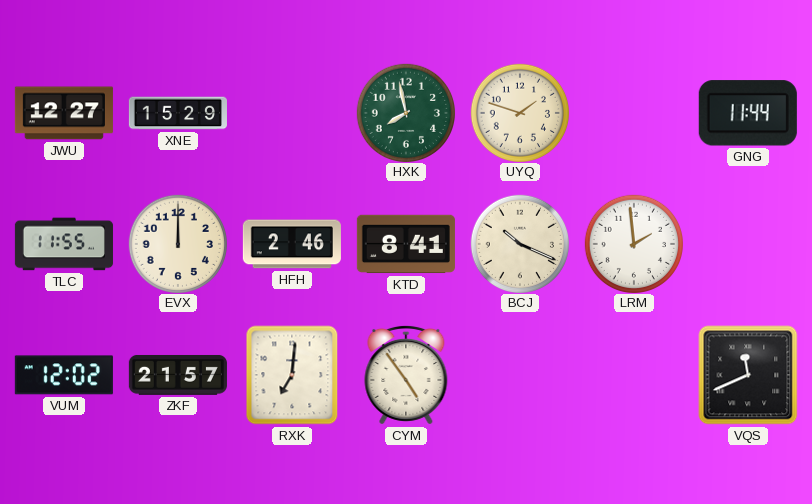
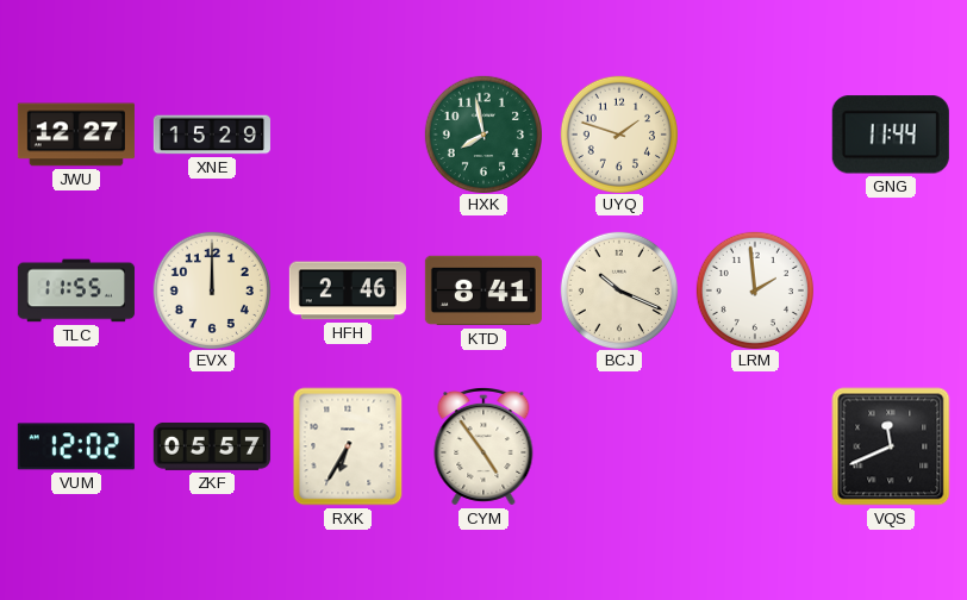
ZKF: 21:57 -> 05:57
RXK: 7:01 -> 6:35
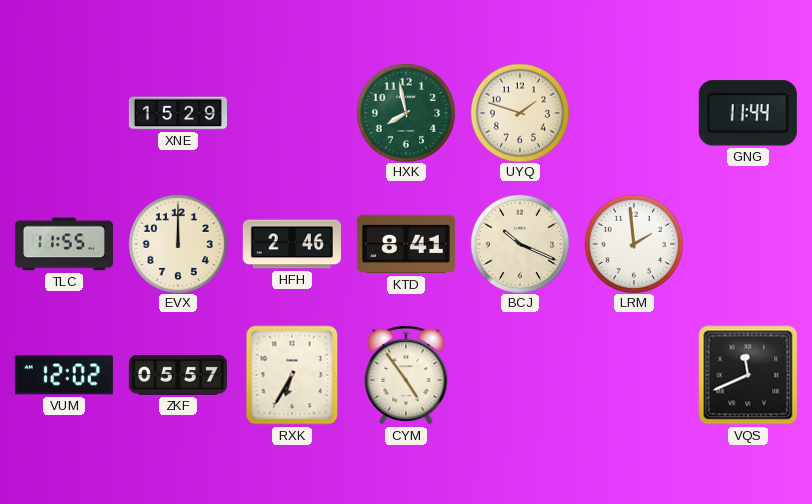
JWU: 12:27 -> none
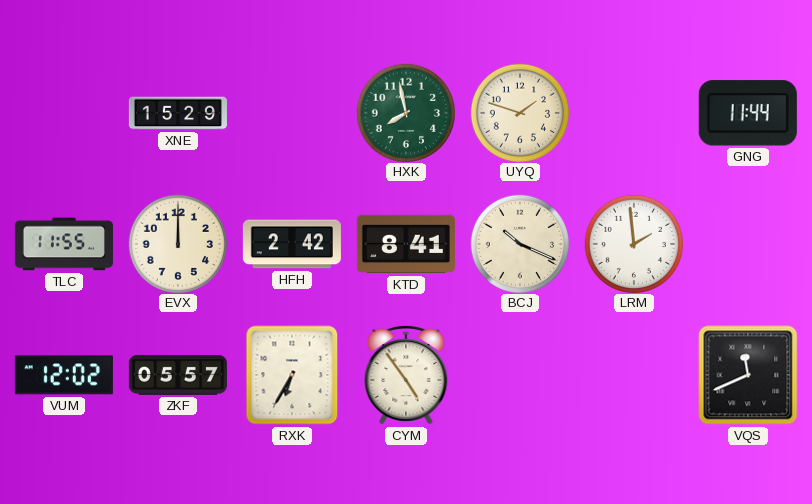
HFH: 2:46 -> 2:42
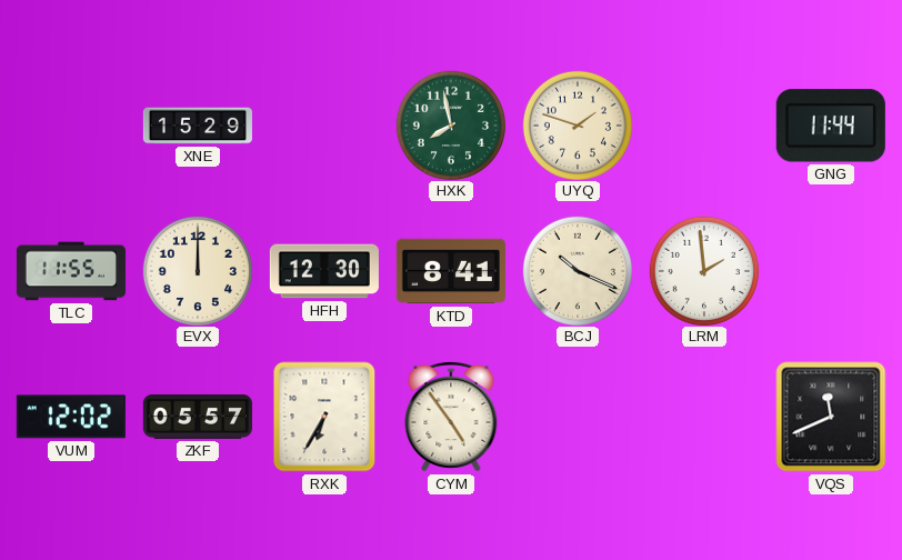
HFH: 2:42 -> 12:30
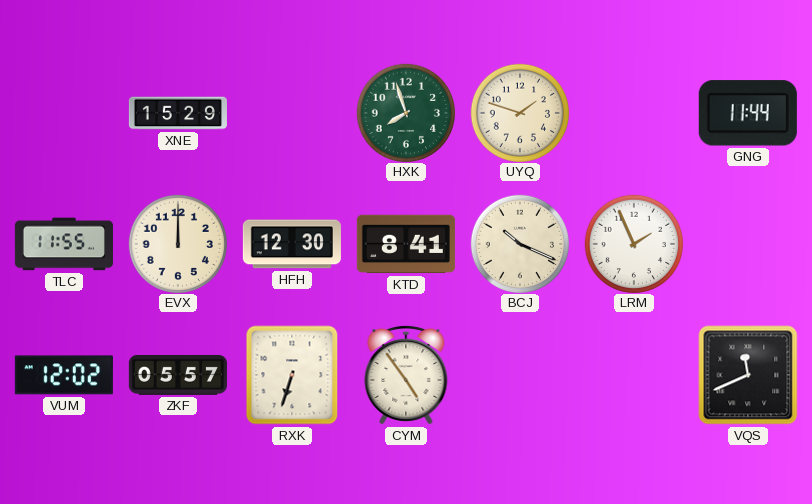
HXK: 7:58 -> 7:57
LRM: 1:59 -> 1:56
RXK: 6:35 -> 6:33
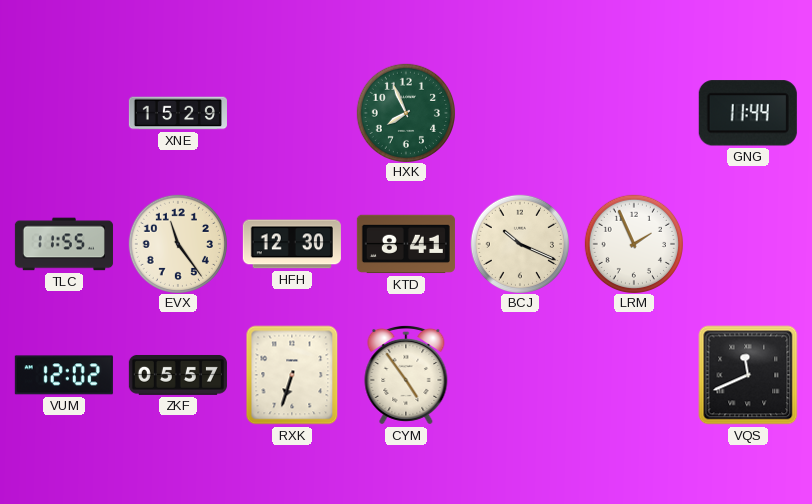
HXK: 7:57 -> 7:56
UYQ: 1:48 -> none
EVX: 12:00 -> 11:24
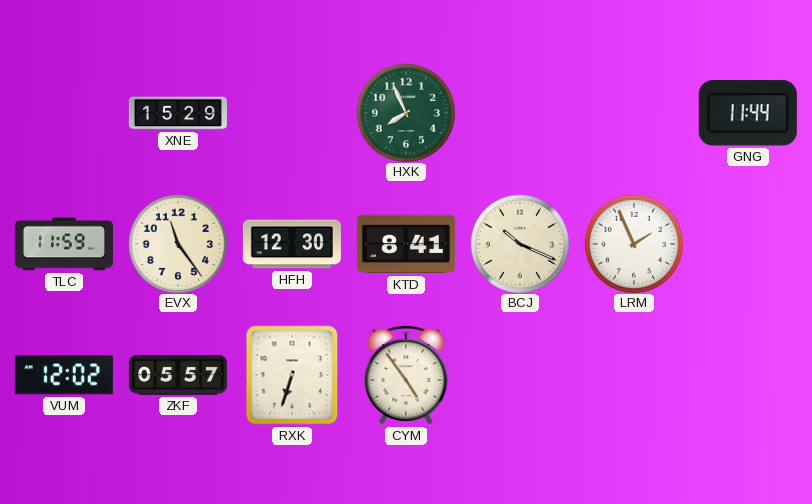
TLC: 11:55 -> 11:59
VQS: 11:41 -> none
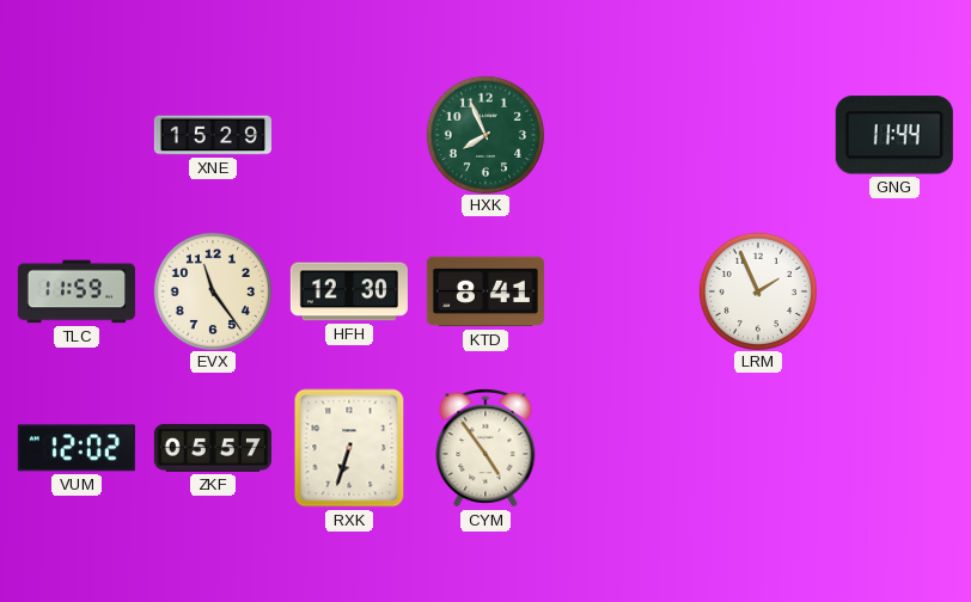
BCJ: 10:19 -> none
